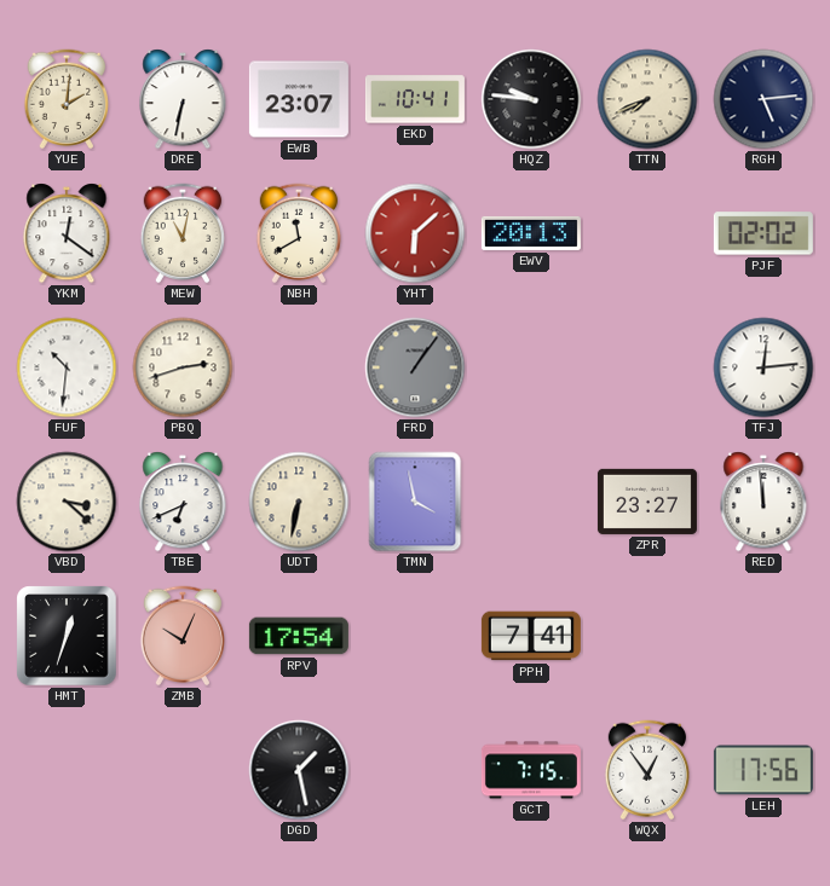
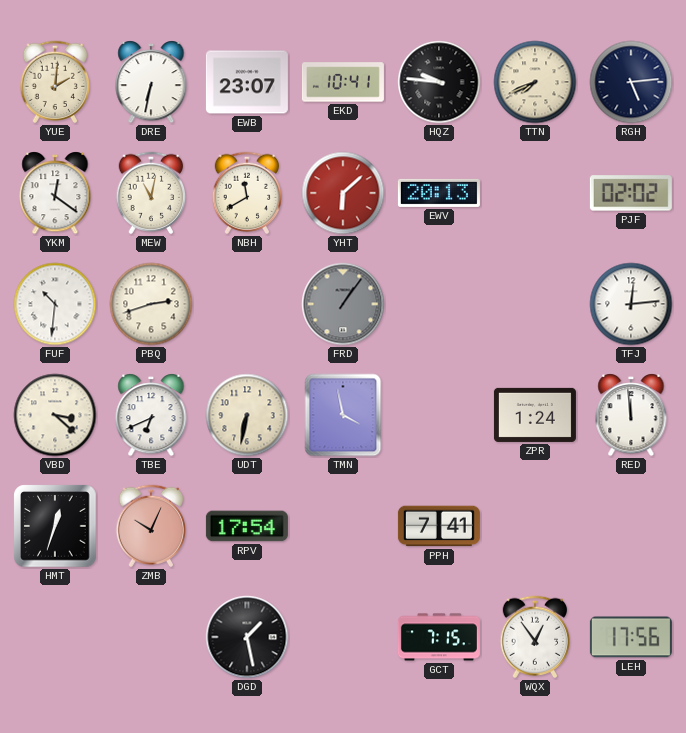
ZPR: 23:27 -> 1:24
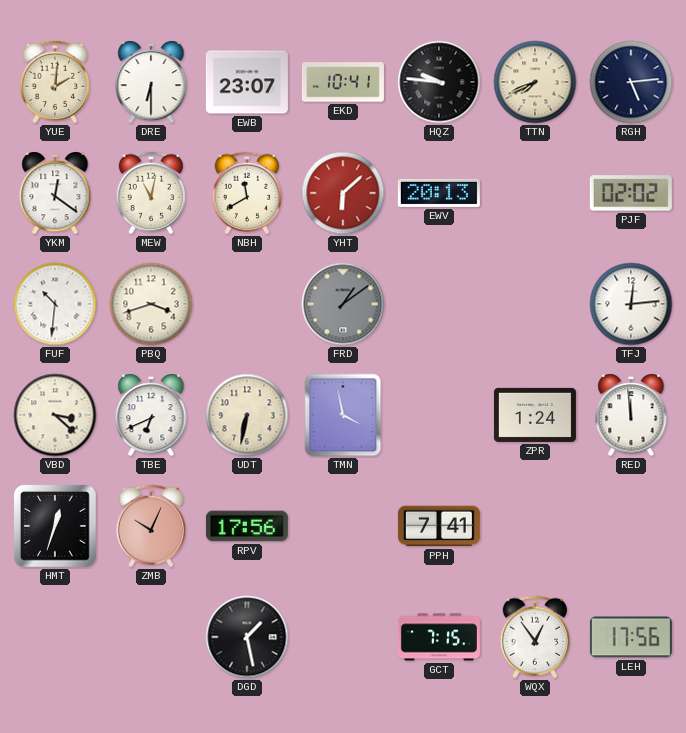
DRE: 6:32 -> 6:30
PBQ: 2:42 -> 3:42
FRD: 1:06 -> 1:09
RPV: 17:54 -> 17:56
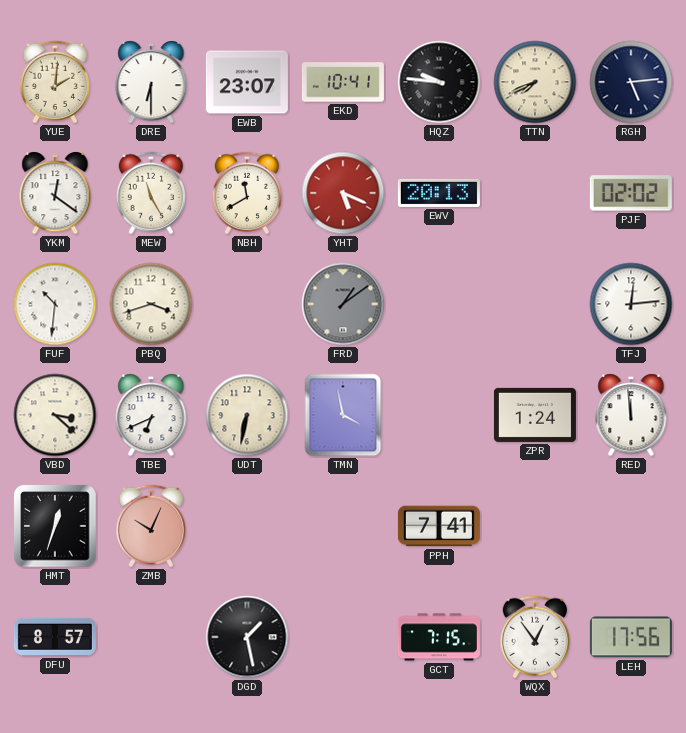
MEW: 11:02 -> 11:25
YHT: 6:08 -> 5:19
RPV: 17:56 -> none
DFU: none -> 8:57
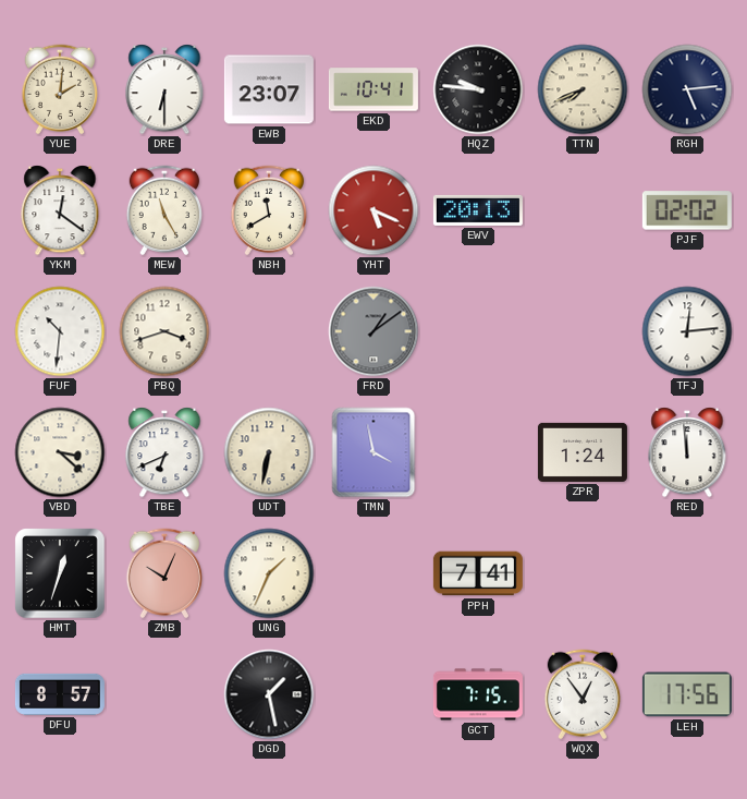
UNG: none -> 1:34
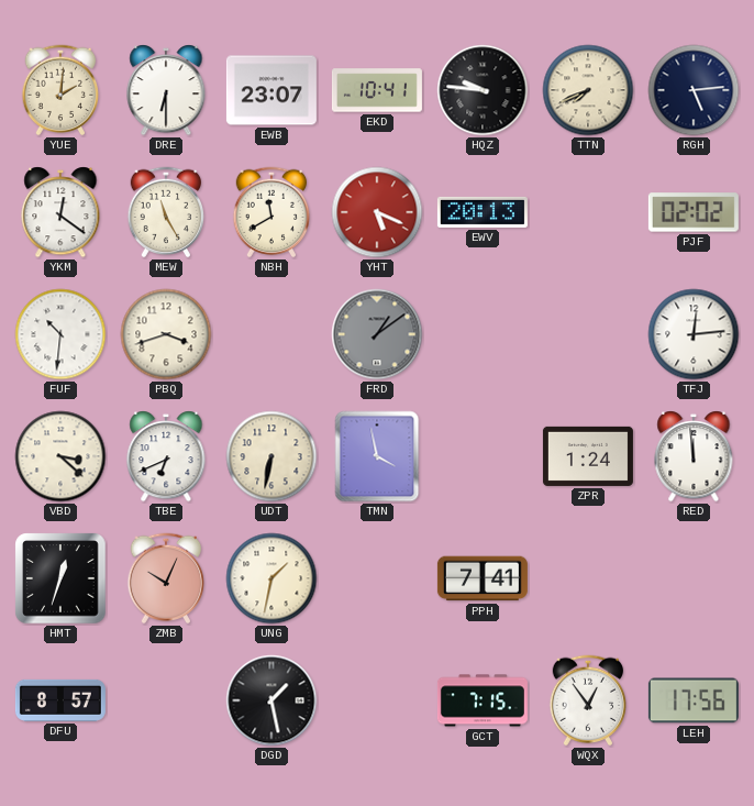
UNG: 1:34 -> 1:32
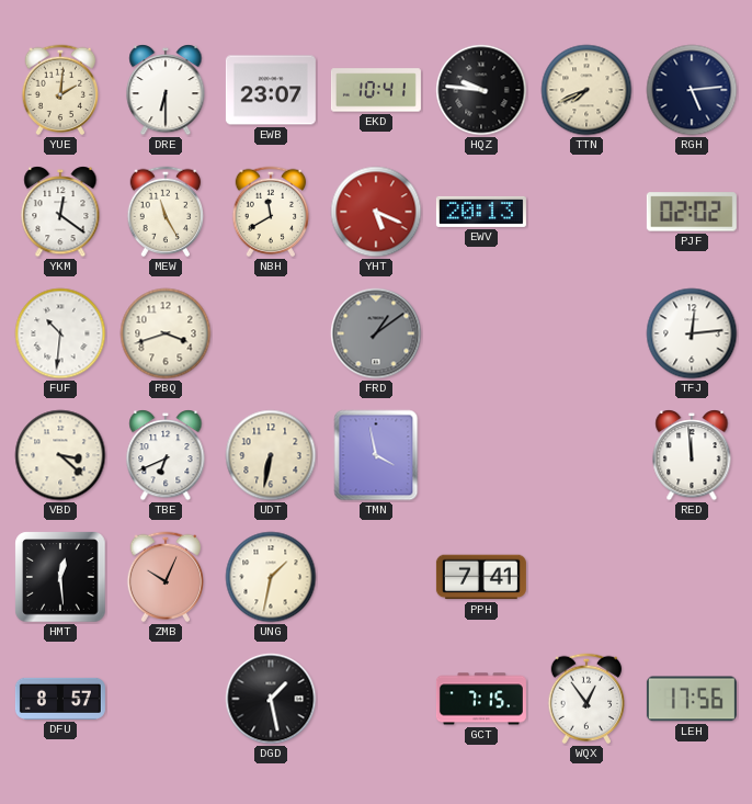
ZPR: 1:24 -> none
HMT: 12:33 -> 12:29
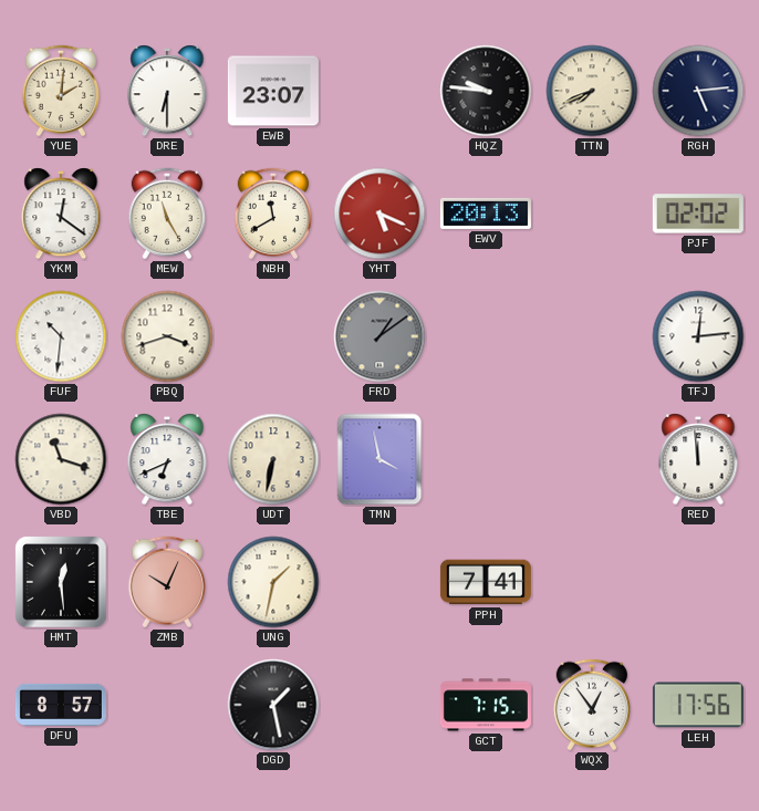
EKD: 10:41 -> none
VBD: 3:22 -> 11:18
